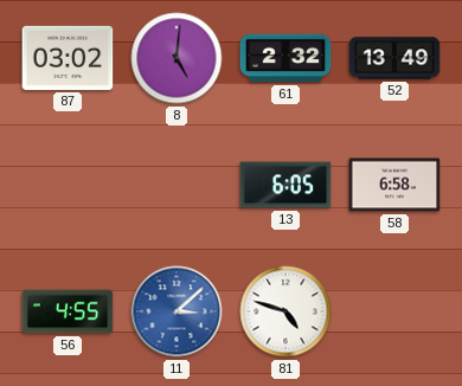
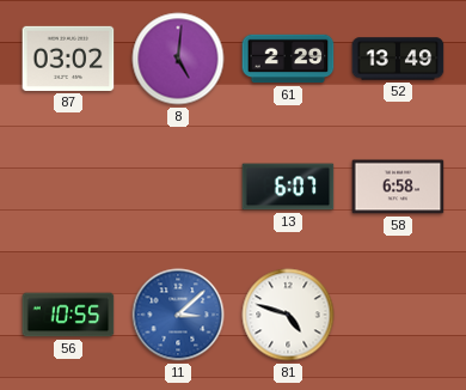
61: 2:32 -> 2:29
13: 6:05 -> 6:07
56: 4:55 -> 10:55
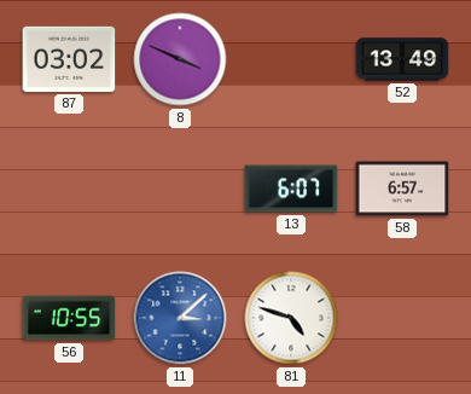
8: 5:01 -> 3:49
61: 2:29 -> none
58: 6:58 -> 6:57
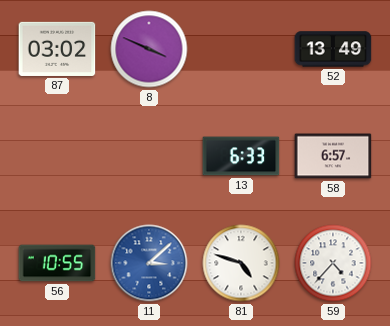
13: 6:07 -> 6:33
59: none -> 4:37
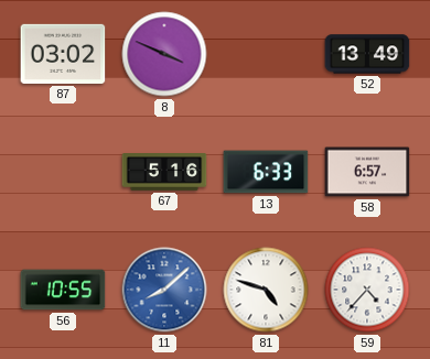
67: none -> 5:16
11: 3:08 -> 8:08
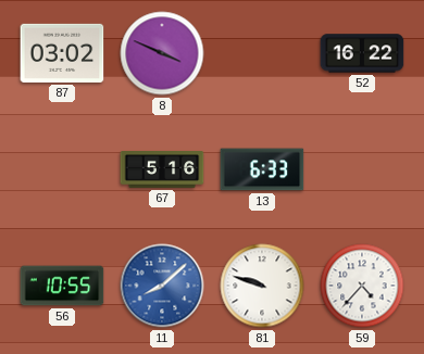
52: 13:49 -> 16:22
58: 6:57 -> none
81: 4:48 -> 9:48
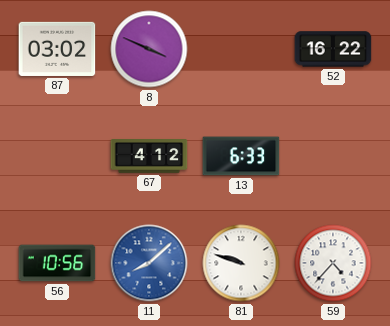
67: 5:16 -> 4:12
56: 10:55 -> 10:56
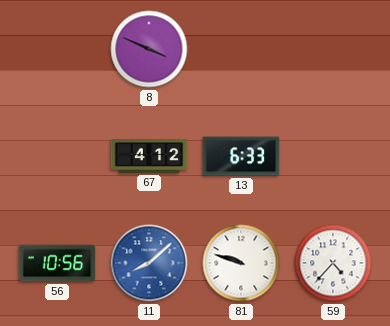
87: 03:02 -> none
52: 16:22 -> none
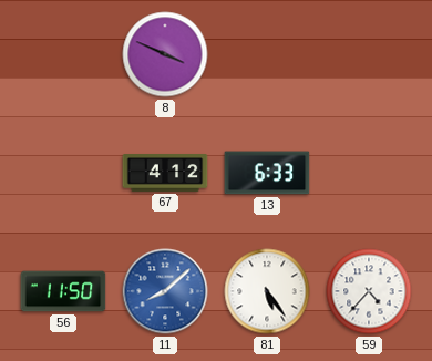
56: 10:56 -> 11:50
81: 9:48 -> 5:24
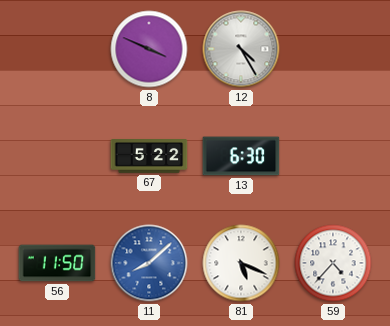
12: none -> 4:25
67: 4:12 -> 5:22
13: 6:33 -> 6:30
81: 5:24 -> 5:19
